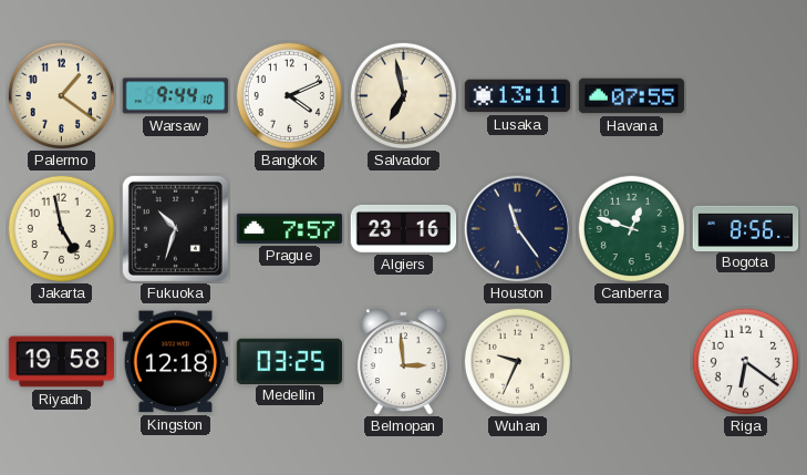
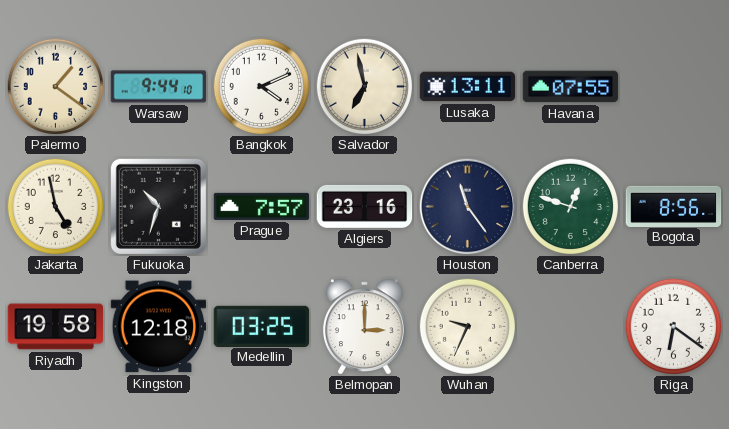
Belmopan: 2:59 -> 3:00
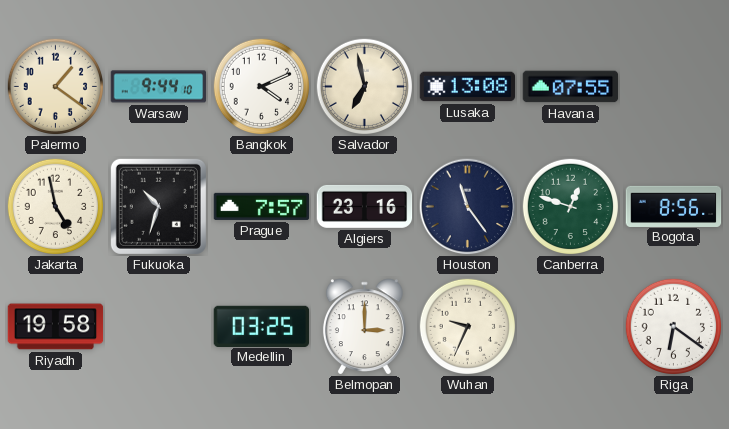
Lusaka: 13:11 -> 13:08
Kingston: 12:18 -> none
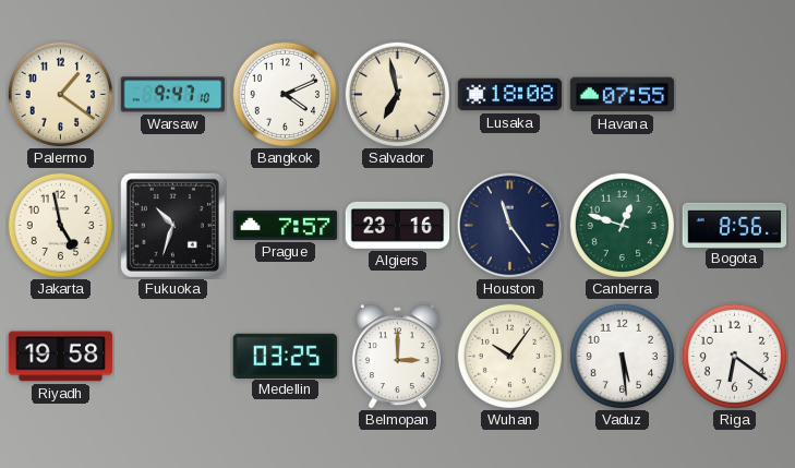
Warsaw: 9:44 -> 9:47
Lusaka: 13:08 -> 18:08
Wuhan: 9:34 -> 10:06
Vaduz: none -> 5:29
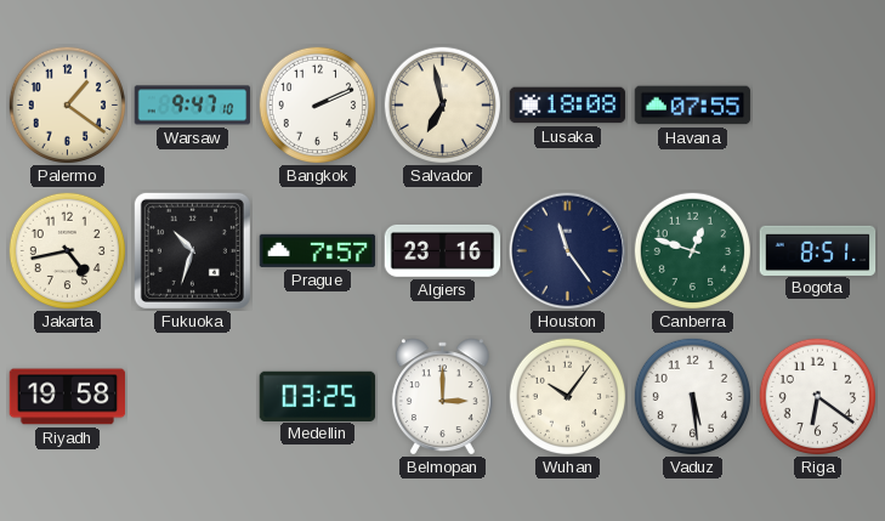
Bangkok: 4:11 -> 2:11
Jakarta: 4:58 -> 4:43
Bogota: 8:56 -> 8:51
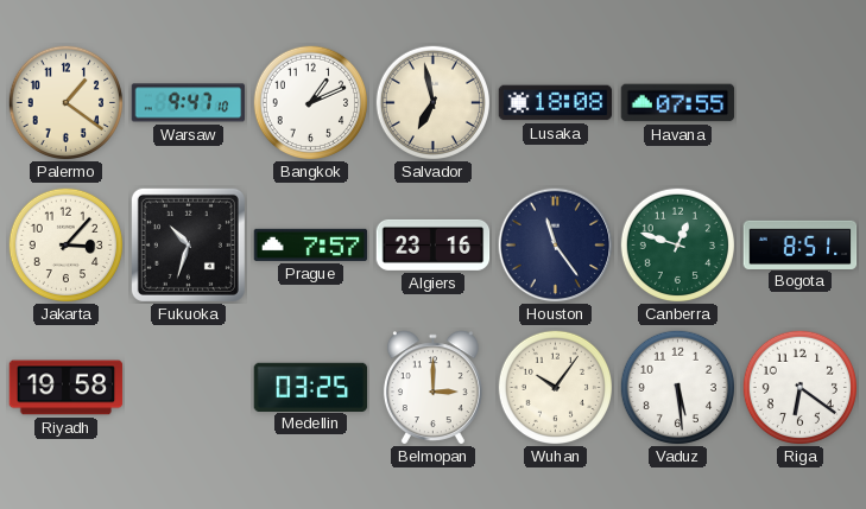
Bangkok: 2:11 -> 1:11
Jakarta: 4:43 -> 3:07
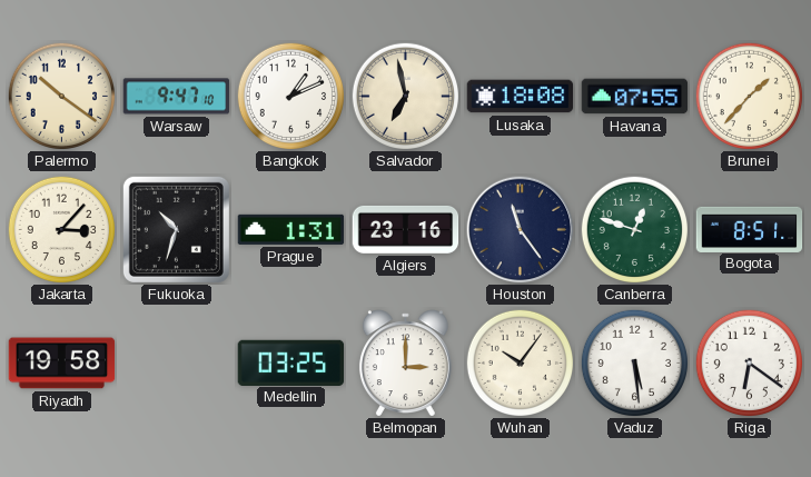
Palermo: 1:21 -> 10:21
Brunei: none -> 1:37
Prague: 7:57 -> 1:31
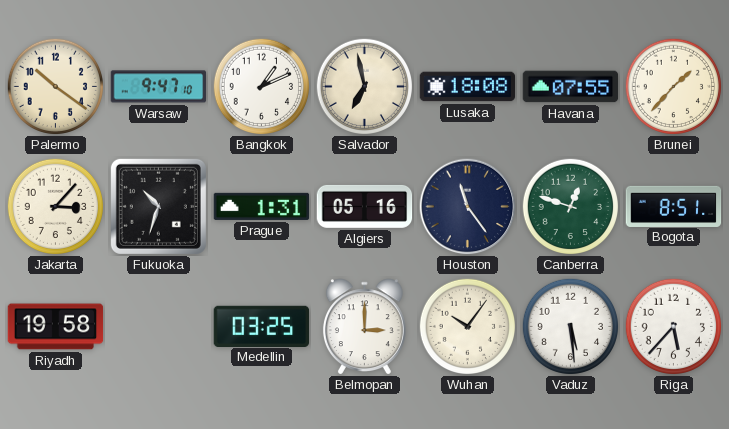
Algiers: 23:16 -> 05:16
Riga: 6:21 -> 5:37
